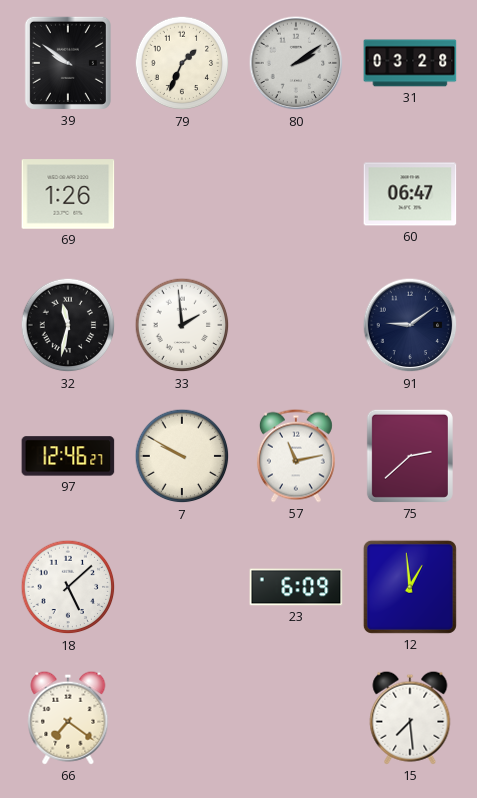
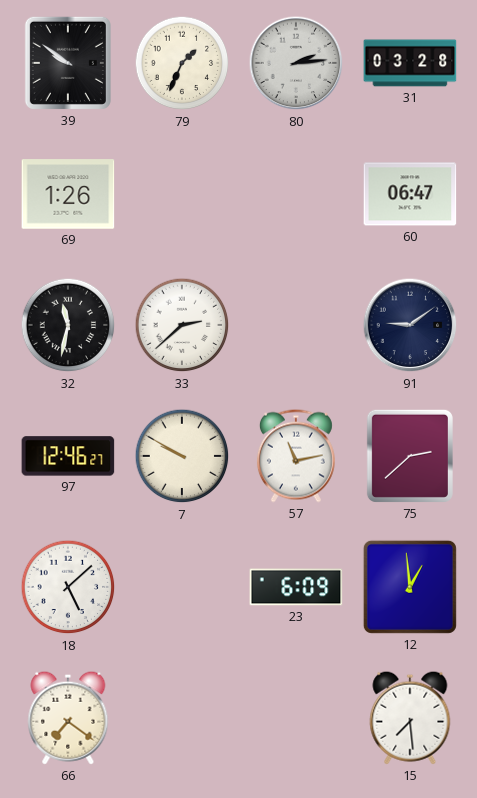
80: 2:09 -> 2:14
33: 1:59 -> 2:38
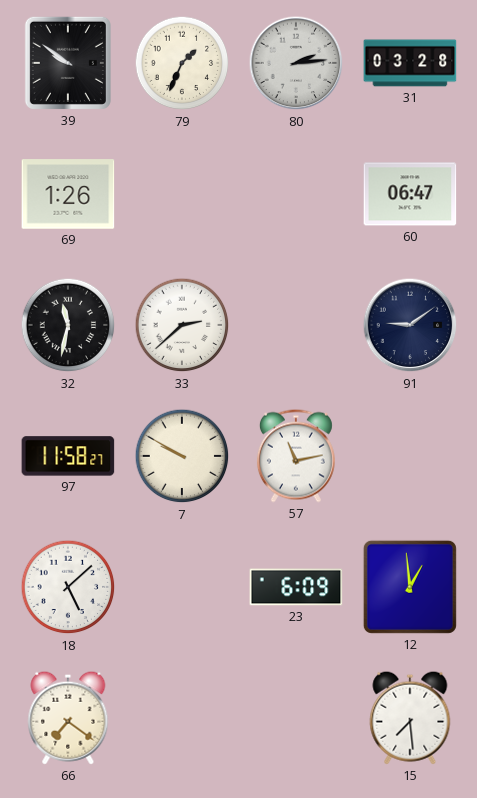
97: 12:46 -> 11:58
75: 2:38 -> none
